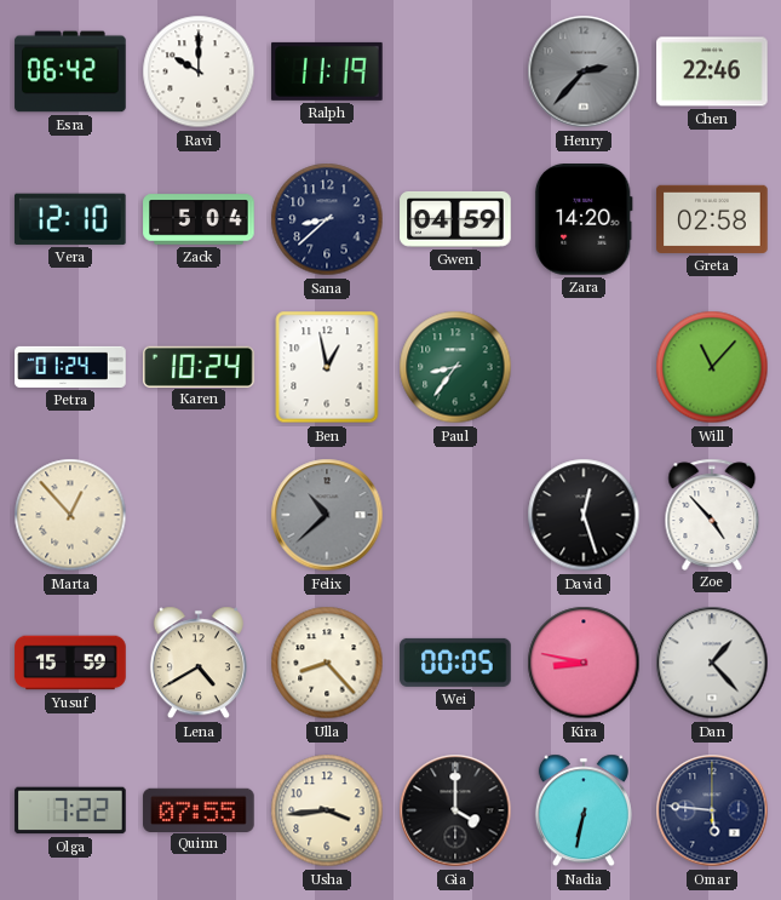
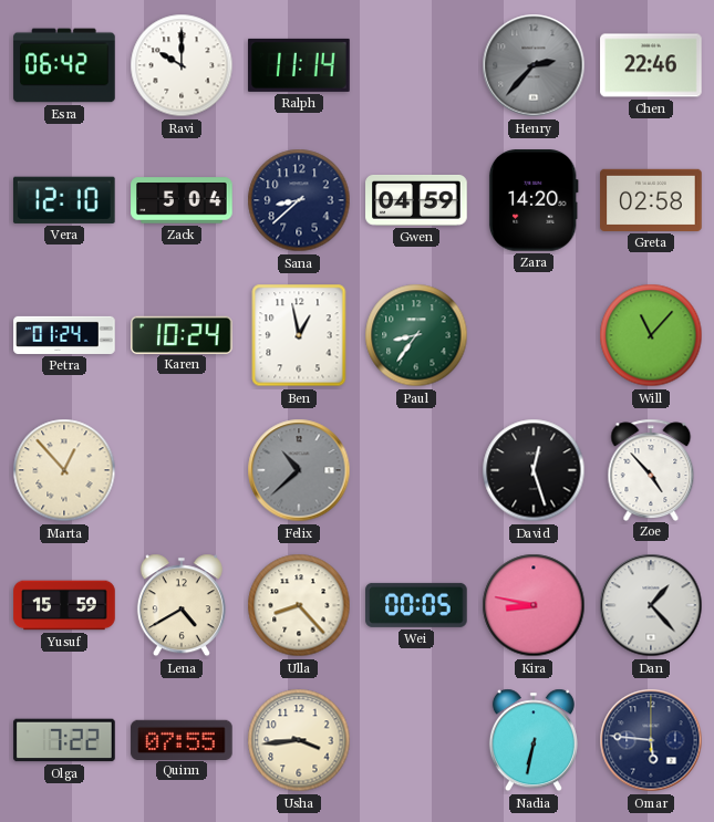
Ralph: 11:19 -> 11:14
Gia: 4:00 -> none
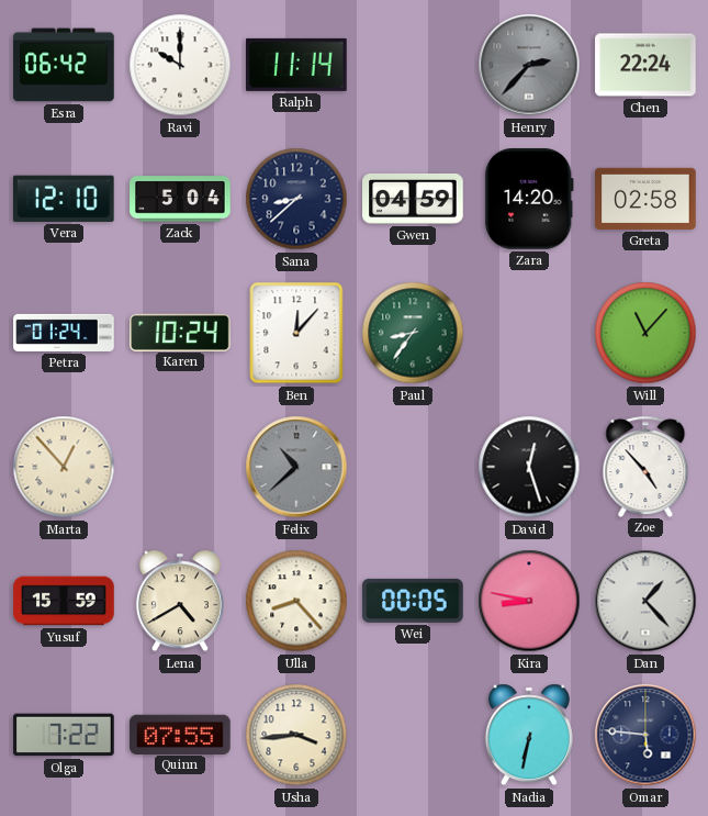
Chen: 22:46 -> 22:24
Ben: 12:58 -> 12:07
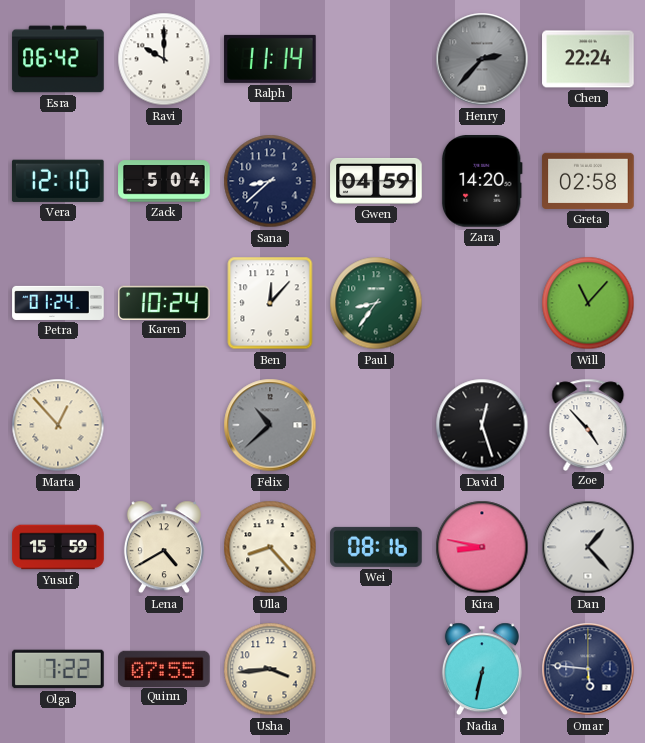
Wei: 00:05 -> 08:16
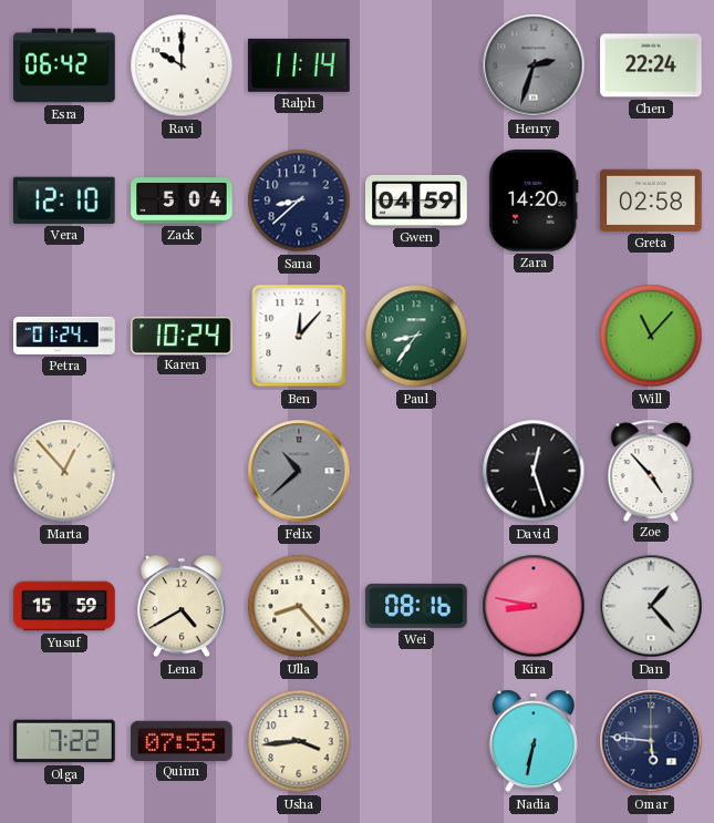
Henry: 2:37 -> 2:33
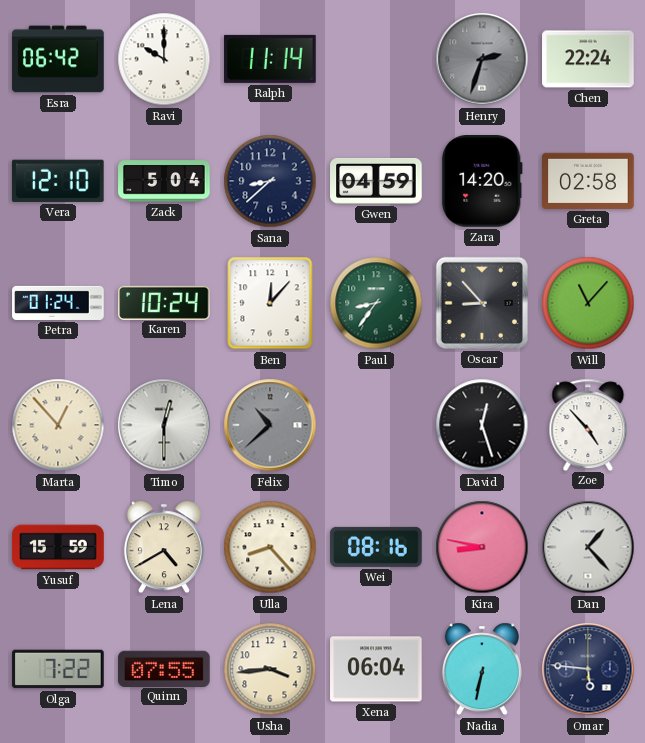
Oscar: none -> 8:53
Timo: none -> 12:30
Xena: none -> 06:04
